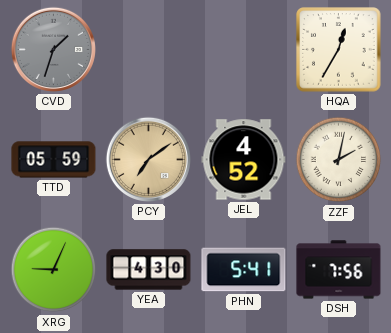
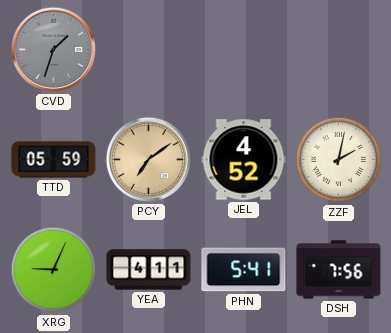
HQA: 12:35 -> none
YEA: 4:30 -> 4:11
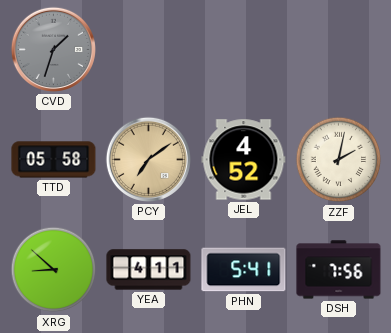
TTD: 05:59 -> 05:58
XRG: 9:04 -> 8:52
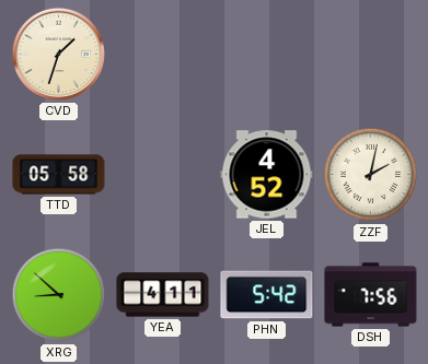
CVD dial: grey -> cream
PCY: 7:09 -> none
PHN: 5:41 -> 5:42
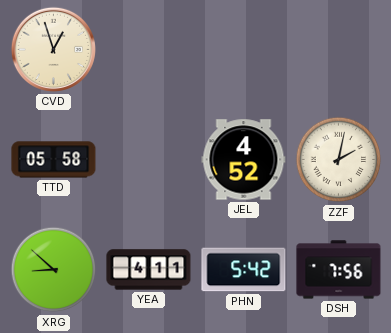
CVD: 1:33 -> 12:57
